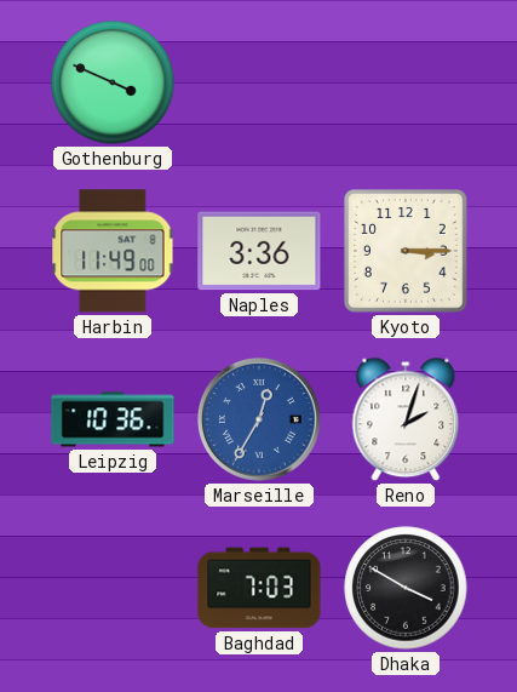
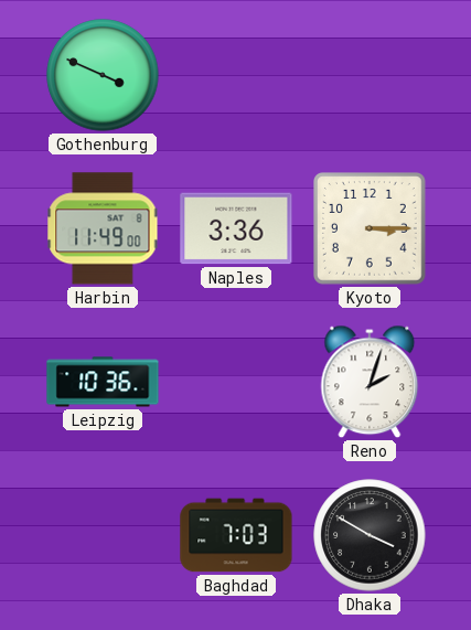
Marseille: 12:35 -> none
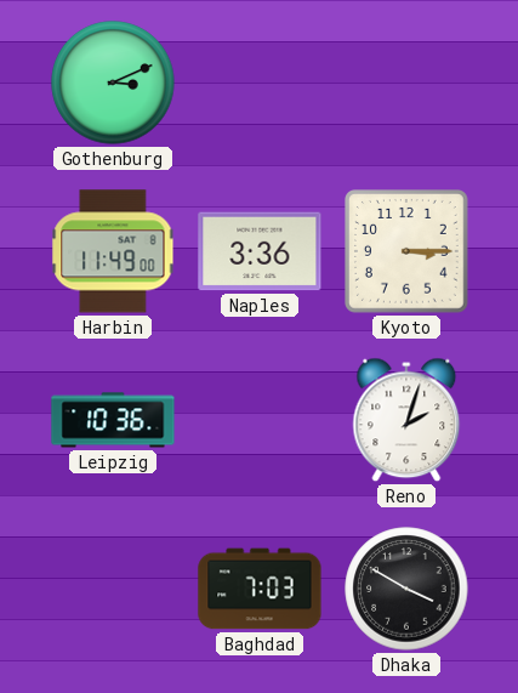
Gothenburg: 3:49 -> 3:11
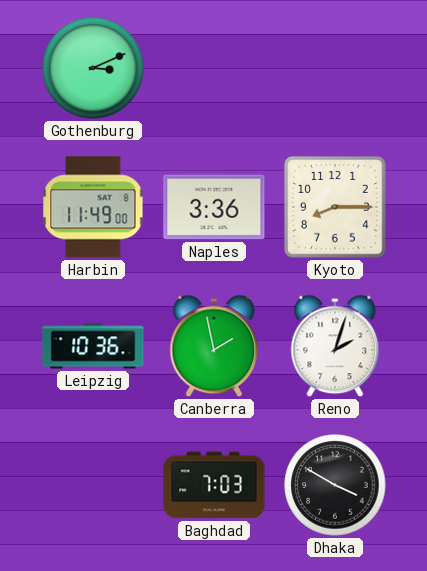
Kyoto: 3:15 -> 8:15
Canberra: none -> 1:58
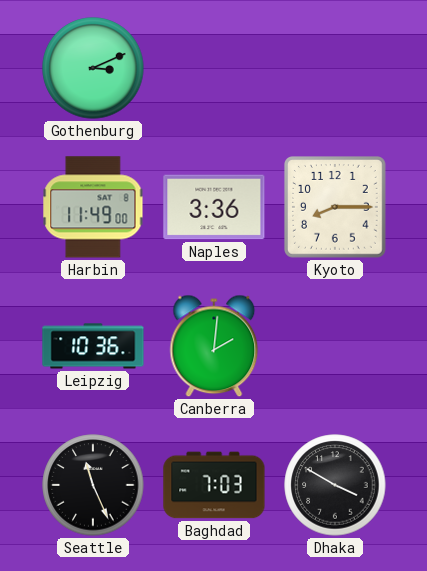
Canberra: 1:58 -> 2:01
Reno: 2:03 -> none
Seattle: none -> 11:26
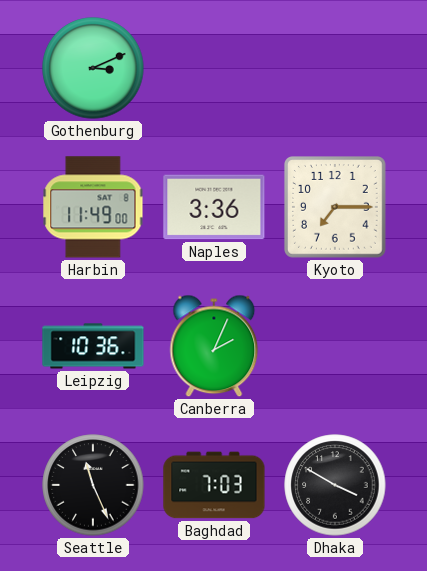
Kyoto: 8:15 -> 7:15
Canberra: 2:01 -> 2:04
